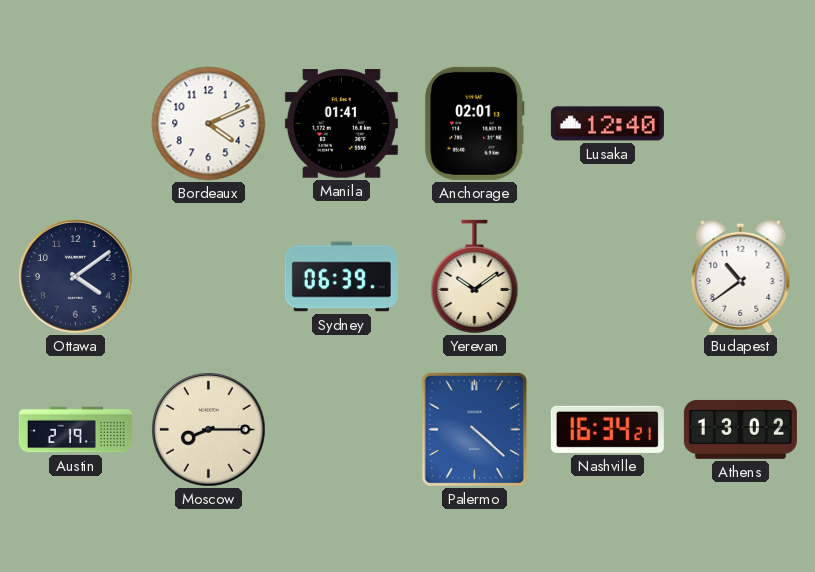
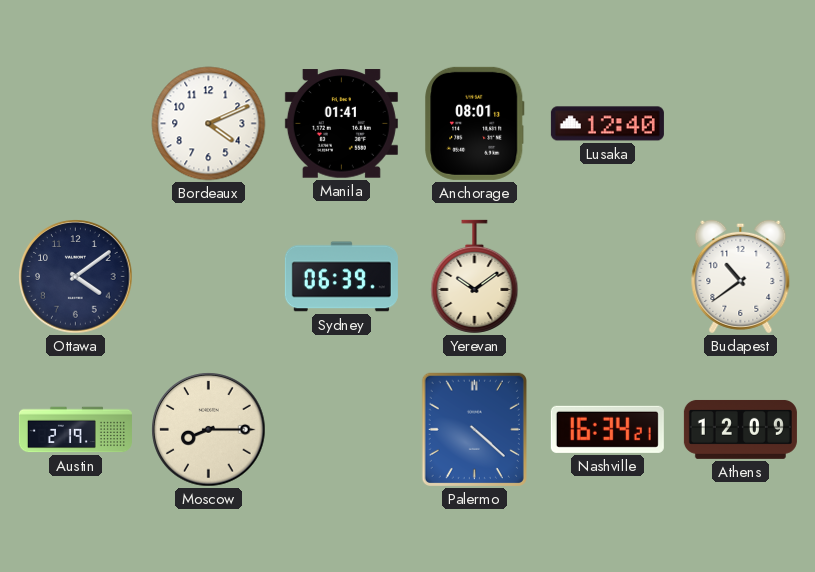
Anchorage: 02:01 -> 08:01
Athens: 13:02 -> 12:09
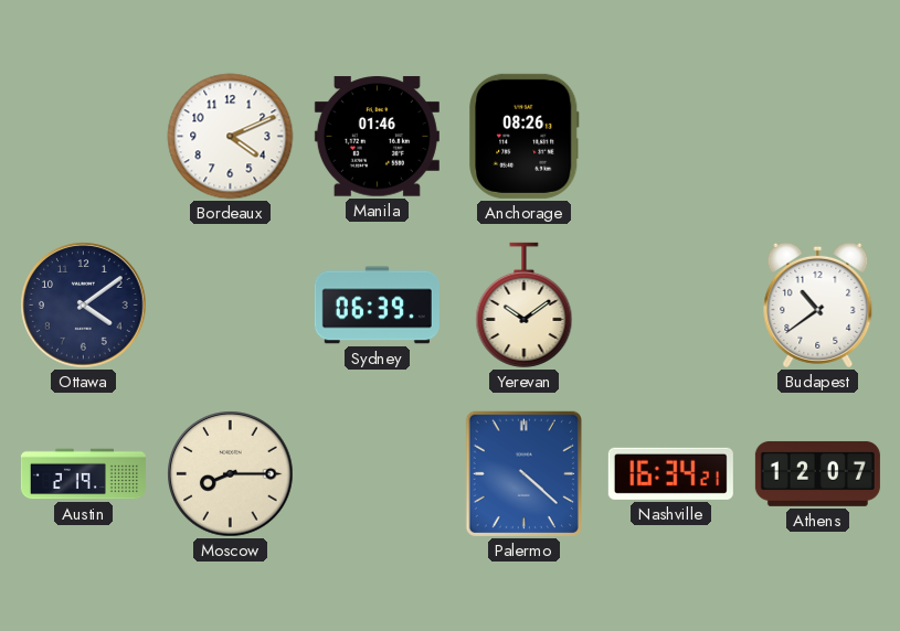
Manila: 01:41 -> 01:46
Anchorage: 08:01 -> 08:26
Lusaka: 12:40 -> none
Athens: 12:09 -> 12:07
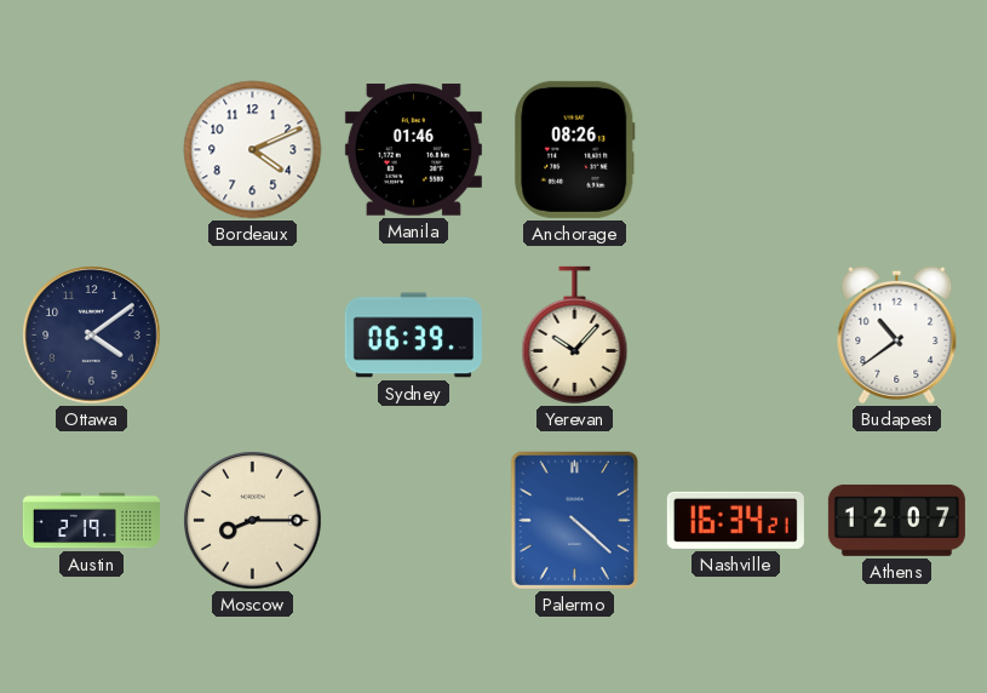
Yerevan: 10:09 -> 10:07
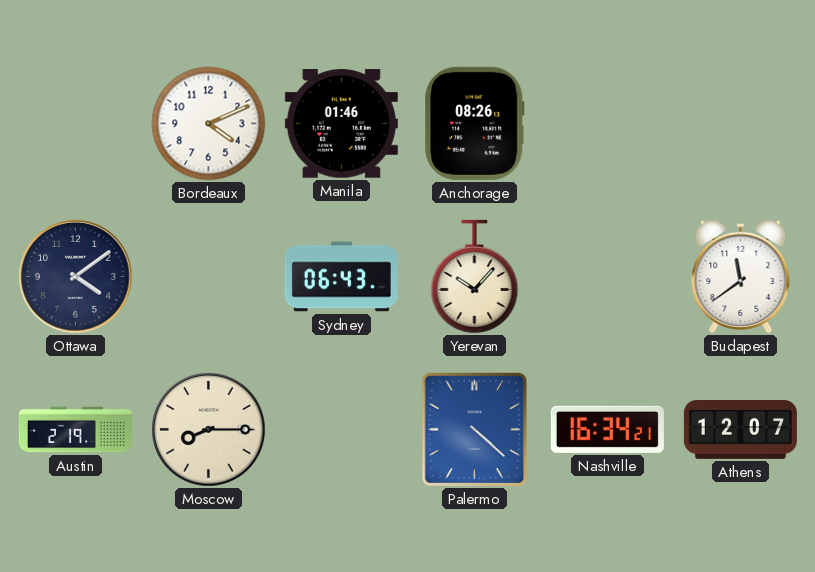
Sydney: 06:39 -> 06:43
Budapest: 10:39 -> 11:39
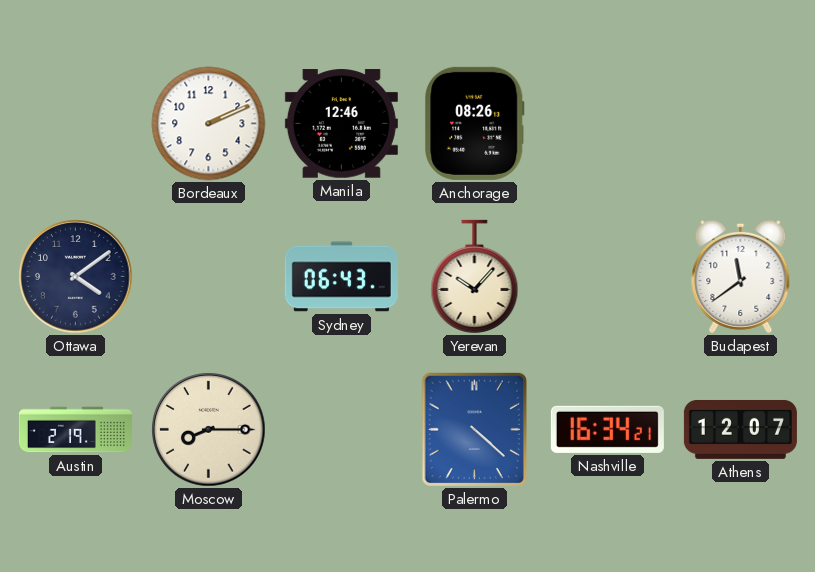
Bordeaux: 4:11 -> 2:11
Manila: 01:46 -> 12:46
